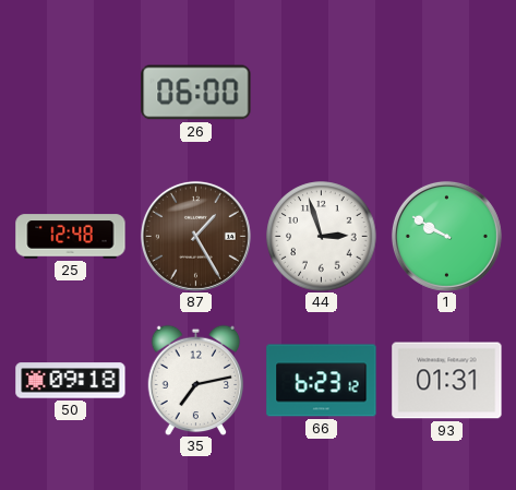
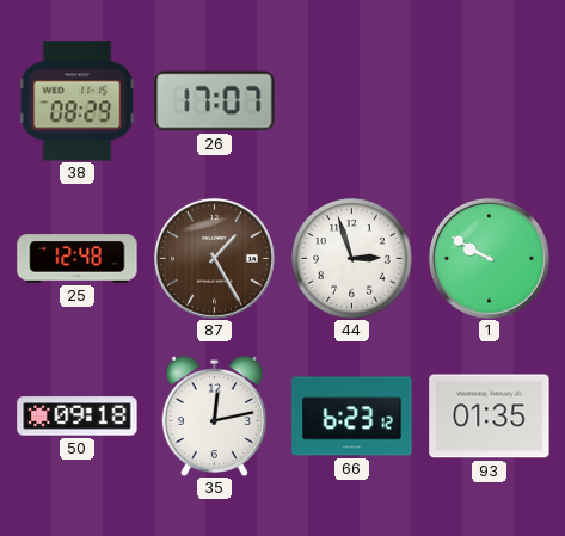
38: none -> 08:29
26: 06:00 -> 17:07
35: 7:13 -> 12:13
93: 01:31 -> 01:35
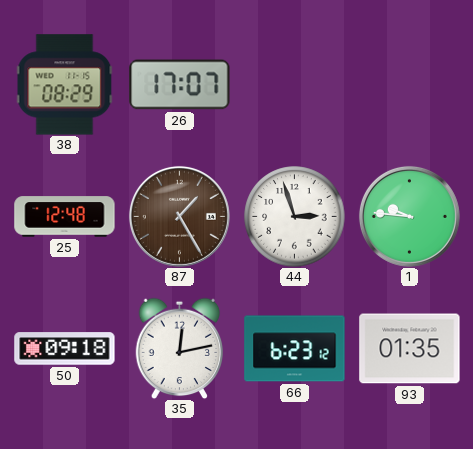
1: 9:50 -> 9:46
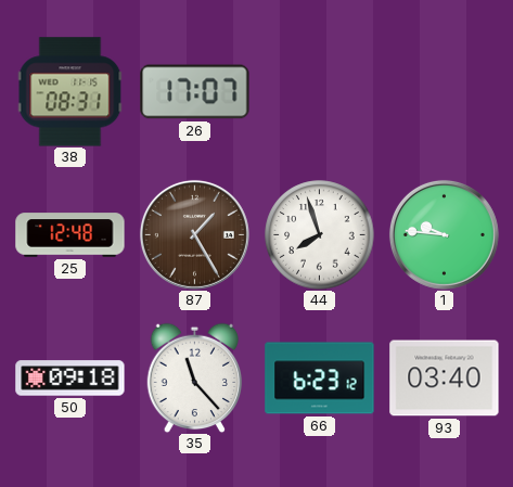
38: 08:29 -> 08:31
44: 2:57 -> 7:57
35: 12:13 -> 11:23
93: 01:35 -> 03:40
